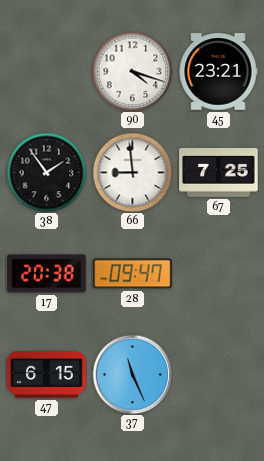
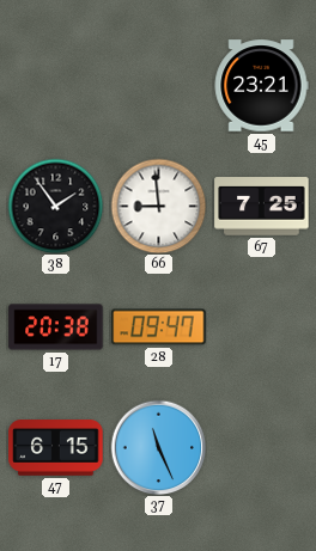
90: 4:18 -> none
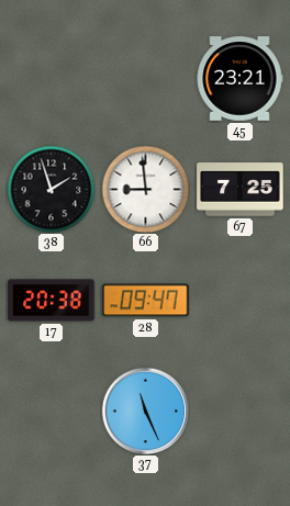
38: 1:54 -> 1:57
47: 6:15 -> none
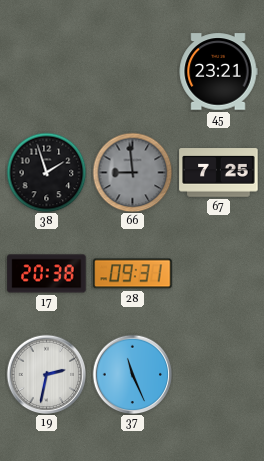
66 dial: white -> grey
28: 09:47 -> 09:31
19: none -> 2:32
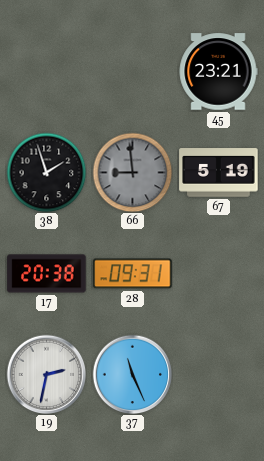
67: 7:25 -> 5:19
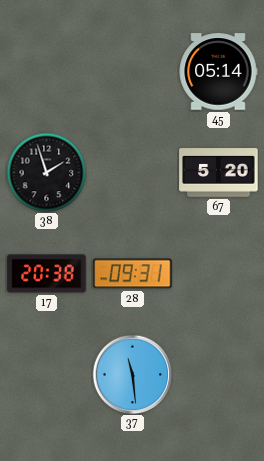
45: 23:21 -> 05:14
66: 8:59 -> none
67: 5:19 -> 5:20
19: 2:32 -> none
37: 11:26 -> 11:29
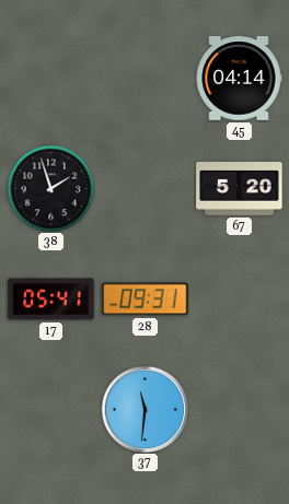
45: 05:14 -> 04:14
17: 20:38 -> 05:41
37: 11:29 -> 11:31
